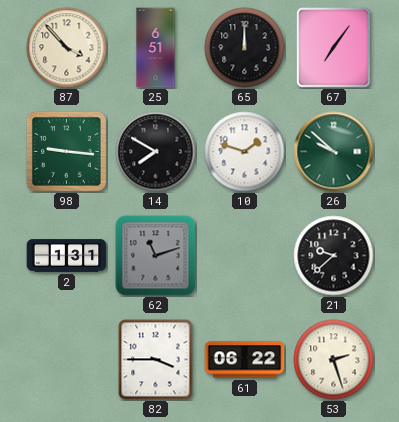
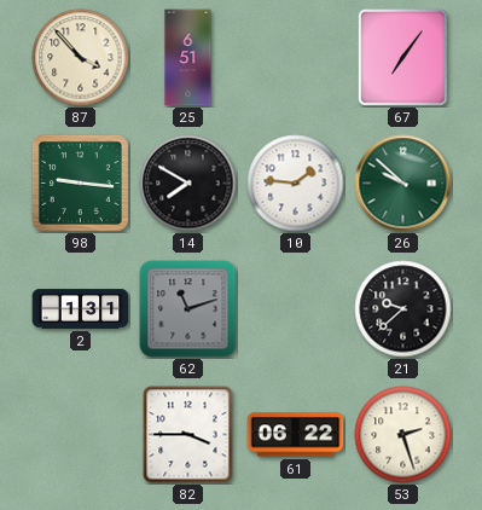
65: 12:00 -> none
10: 1:48 -> 1:46
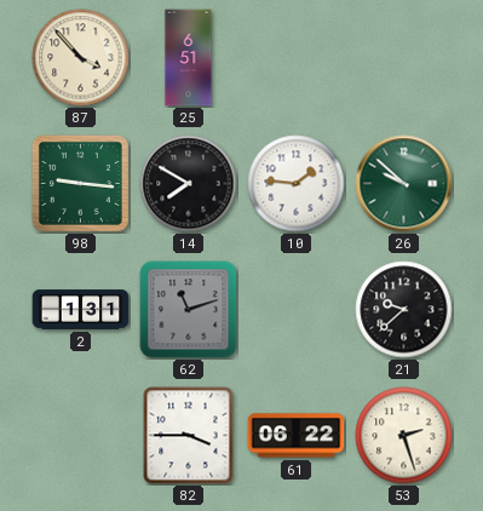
67: 7:06 -> none
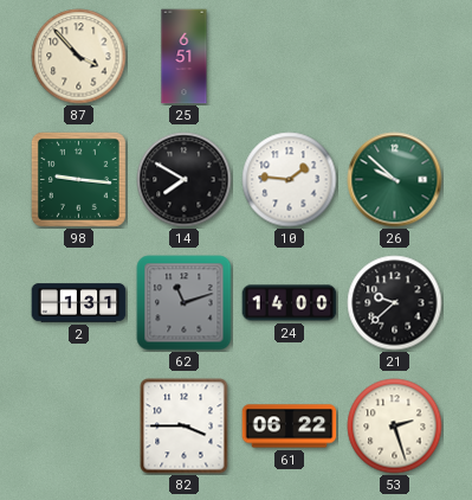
24: none -> 14:00
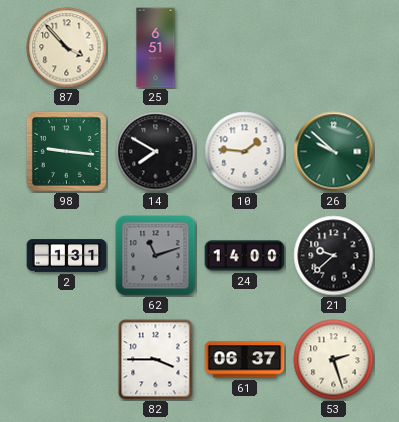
61: 06:22 -> 06:37
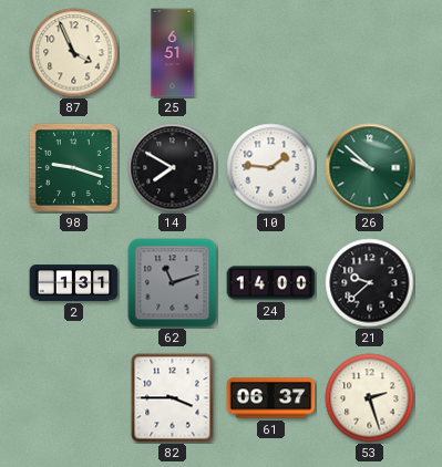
87: 3:53 -> 3:56
98: 9:16 -> 9:18
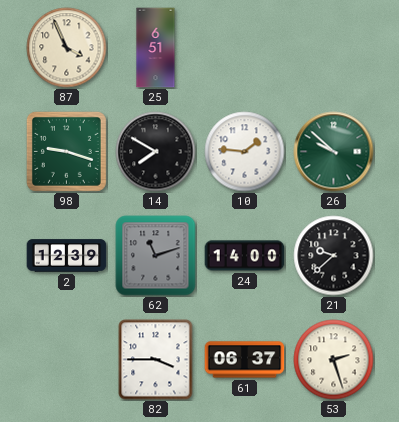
2: 1:31 -> 12:39
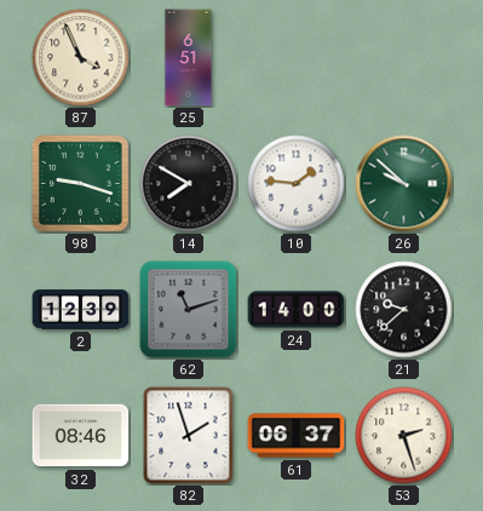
32: none -> 08:46
82: 3:45 -> 1:57
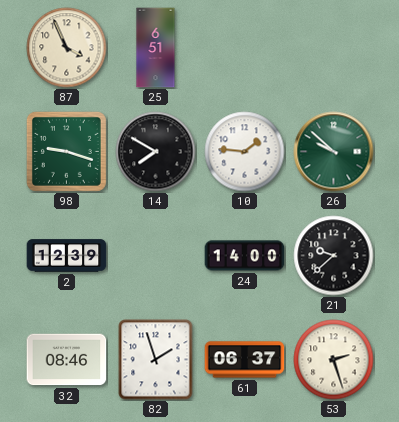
62: 11:12 -> none
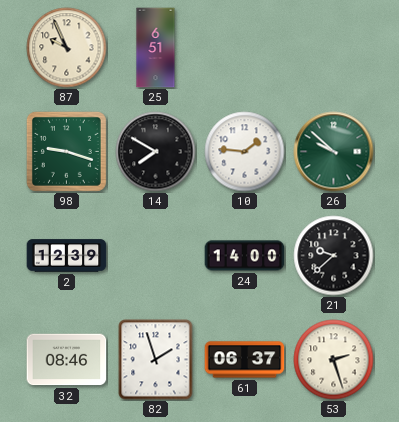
87: 3:56 -> 9:56
